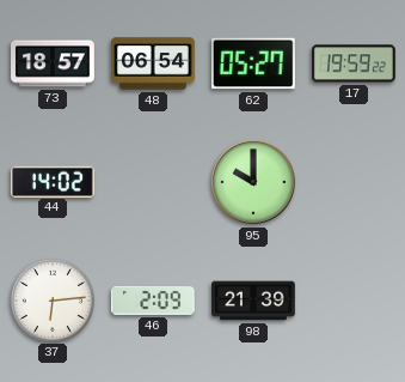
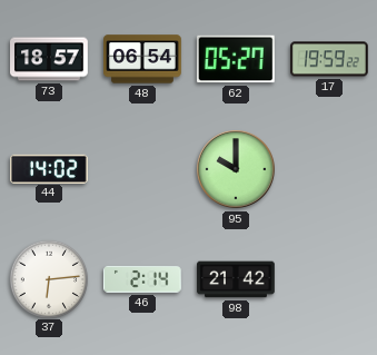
46: 2:09 -> 2:14
98: 21:39 -> 21:42
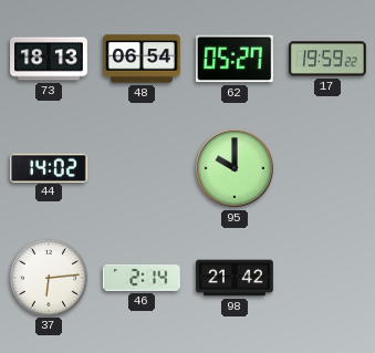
73: 18:57 -> 18:13
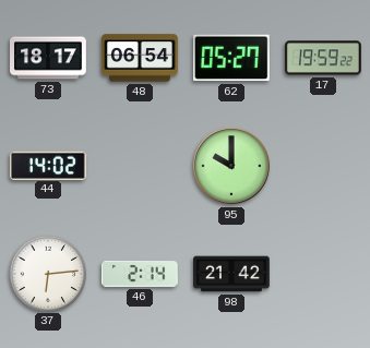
73: 18:13 -> 18:17
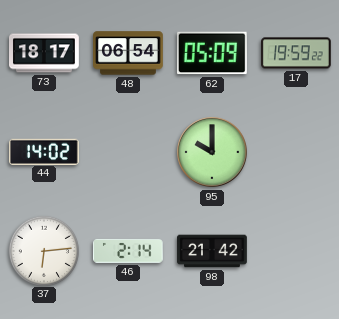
62: 05:27 -> 05:09
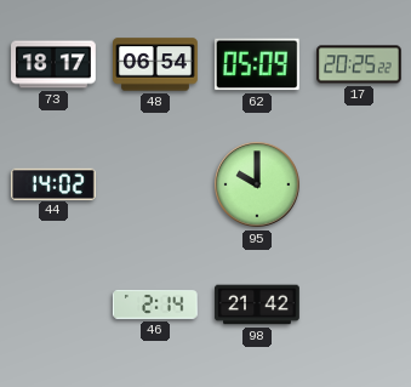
17: 19:59 -> 20:25
37: 6:14 -> none
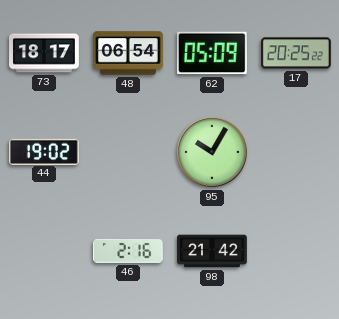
44: 14:02 -> 19:02
95: 10:00 -> 10:05
46: 2:14 -> 2:16
